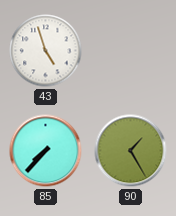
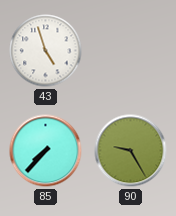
90: 1:25 -> 9:25
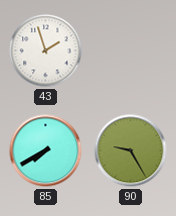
43: 4:57 -> 1:57
85: 7:37 -> 7:40
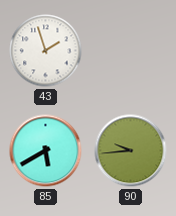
85: 7:40 -> 5:40
90: 9:25 -> 9:44
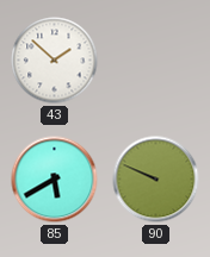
43: 1:57 -> 1:52
90: 9:44 -> 9:49
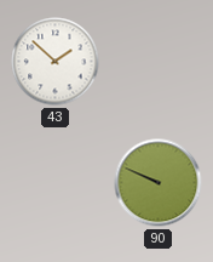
85: 5:40 -> none
